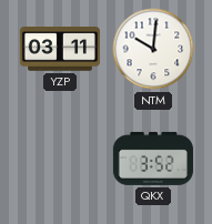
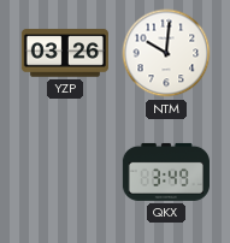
YZP: 03:11 -> 03:26
QKX: 3:52 -> 3:49
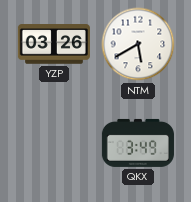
NTM: 10:01 -> 5:40
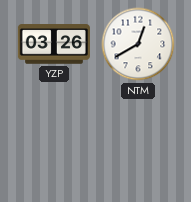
NTM: 5:40 -> 12:40
QKX: 3:49 -> none
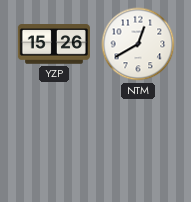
YZP: 03:26 -> 15:26
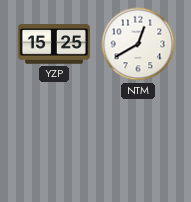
YZP: 15:26 -> 15:25
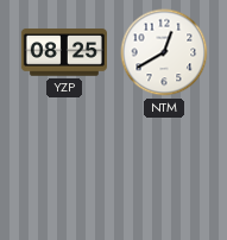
YZP: 15:25 -> 08:25
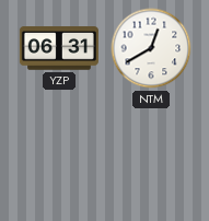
YZP: 08:25 -> 06:31
